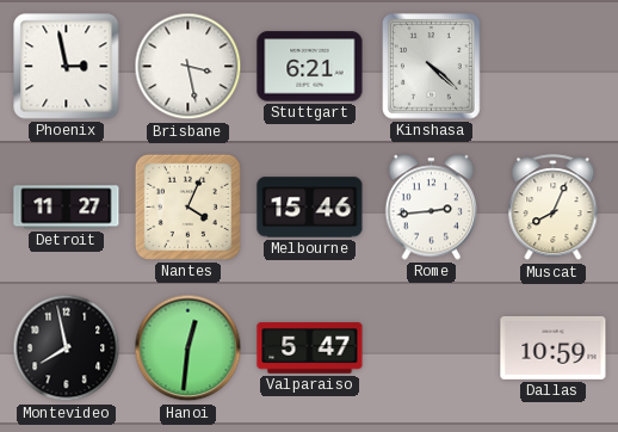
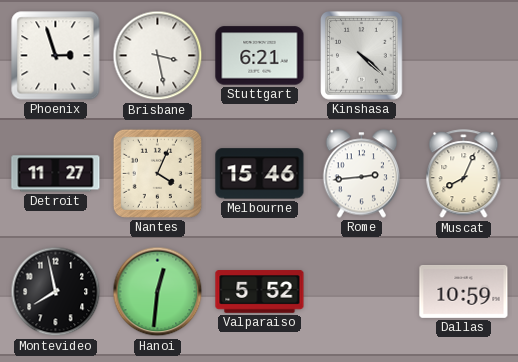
Phoenix: 2:58 -> 2:57
Valparaiso: 5:47 -> 5:52
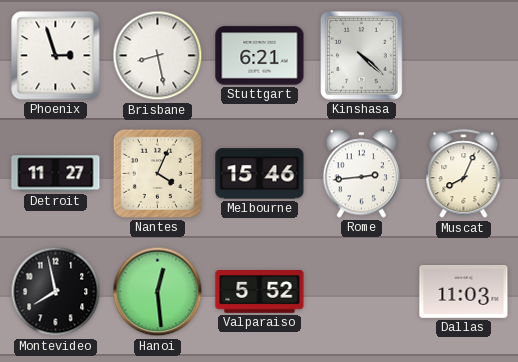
Brisbane: 3:28 -> 8:28
Hanoi: 12:31 -> 12:29
Dallas: 10:59 -> 11:03
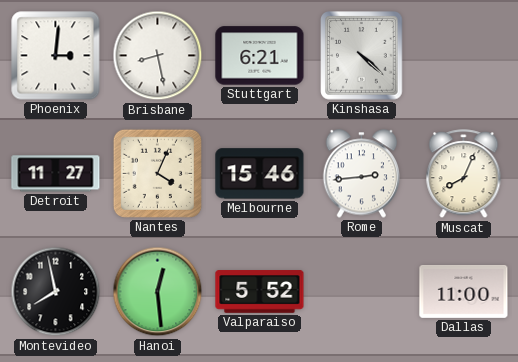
Phoenix: 2:57 -> 3:01
Dallas: 11:03 -> 11:00
